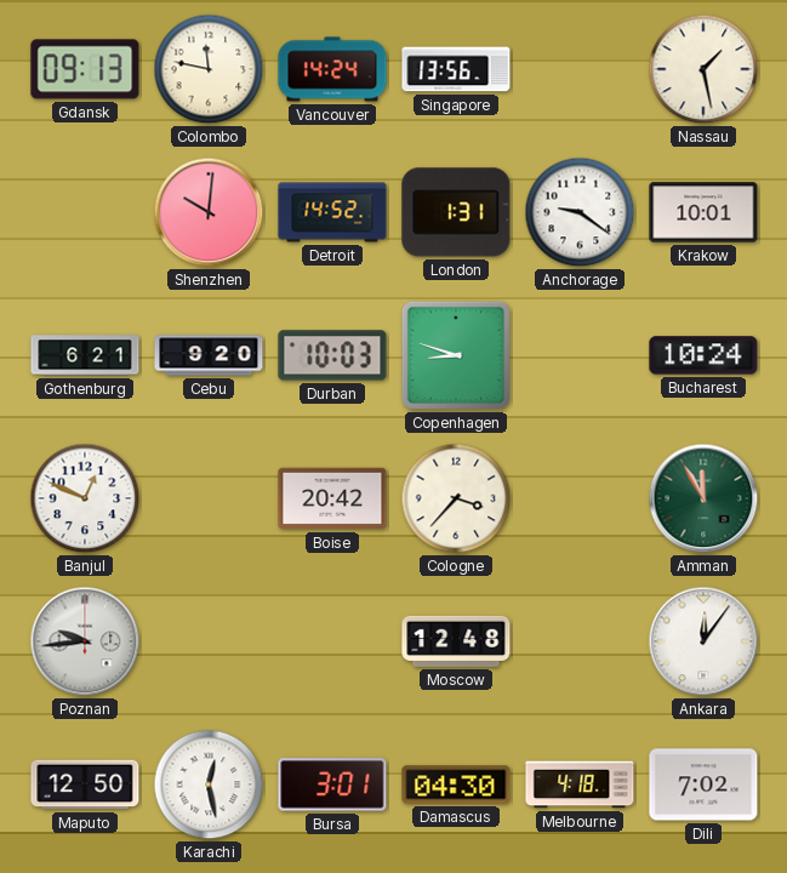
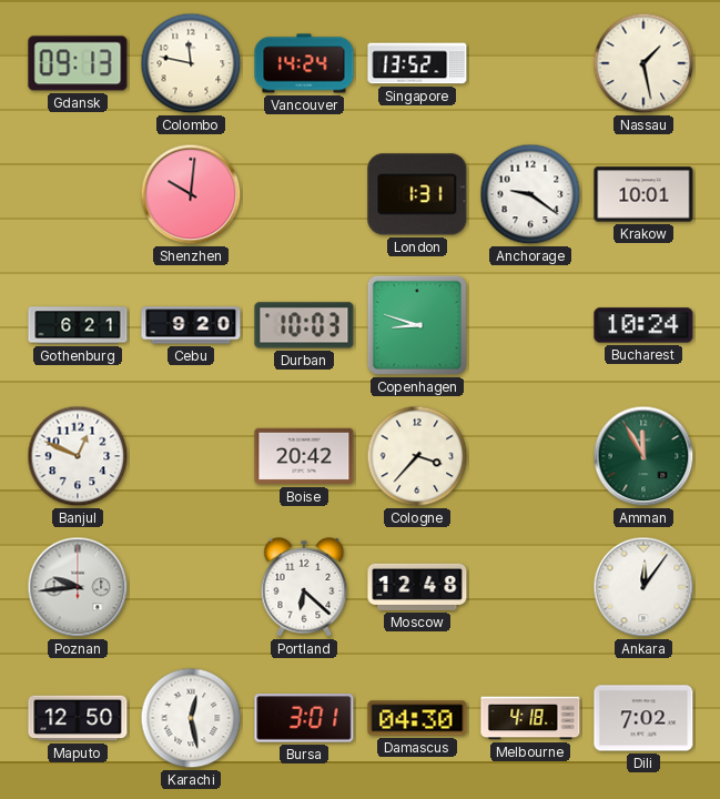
Singapore: 13:56 -> 13:52
Detroit: 14:52 -> none
Portland: none -> 6:22
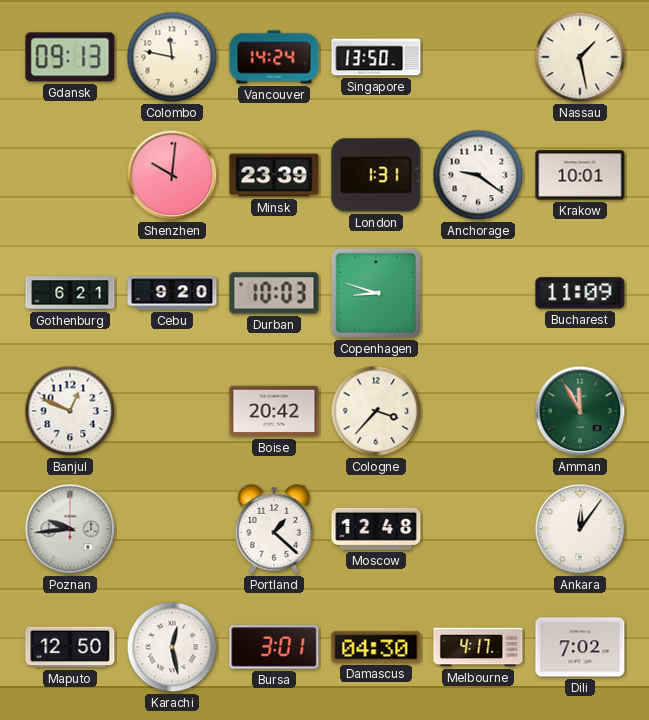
Singapore: 13:52 -> 13:50
Minsk: none -> 23:39
Bucharest: 10:24 -> 11:09
Portland: 6:22 -> 1:22
Melbourne: 4:18 -> 4:17
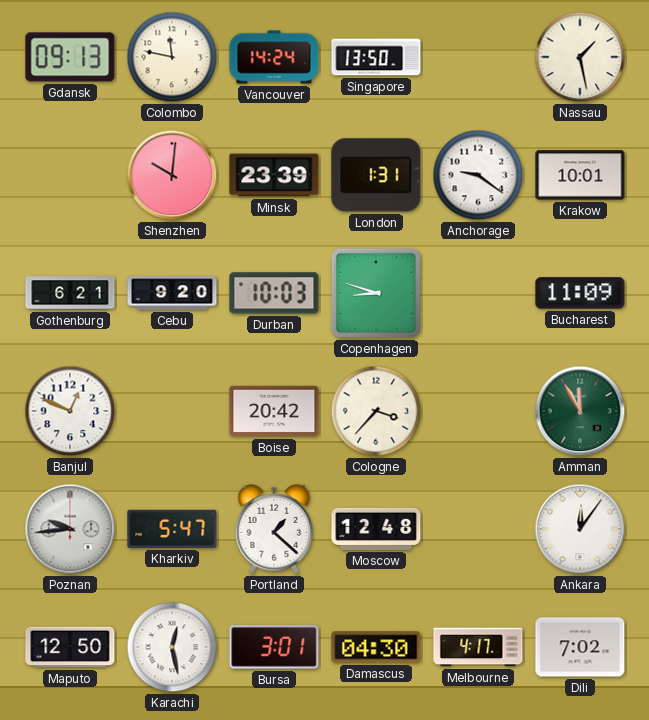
Kharkiv: none -> 5:47
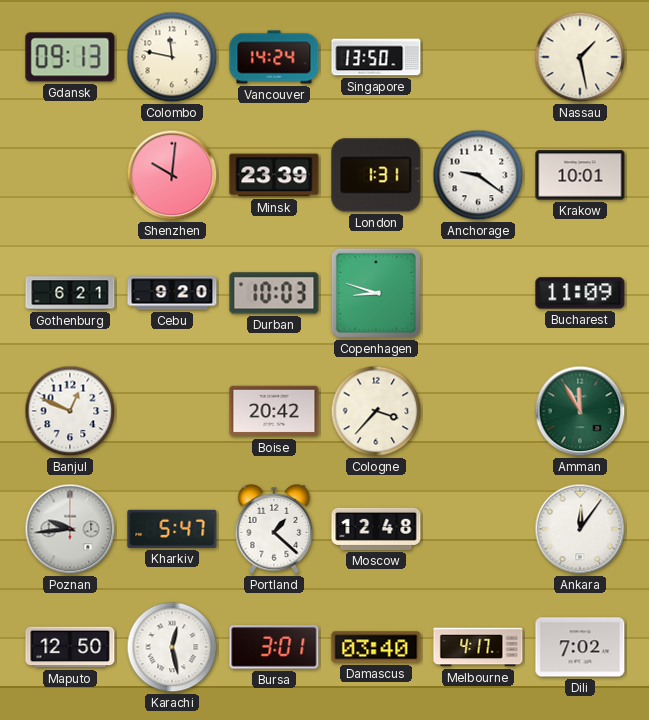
Damascus: 04:30 -> 03:40
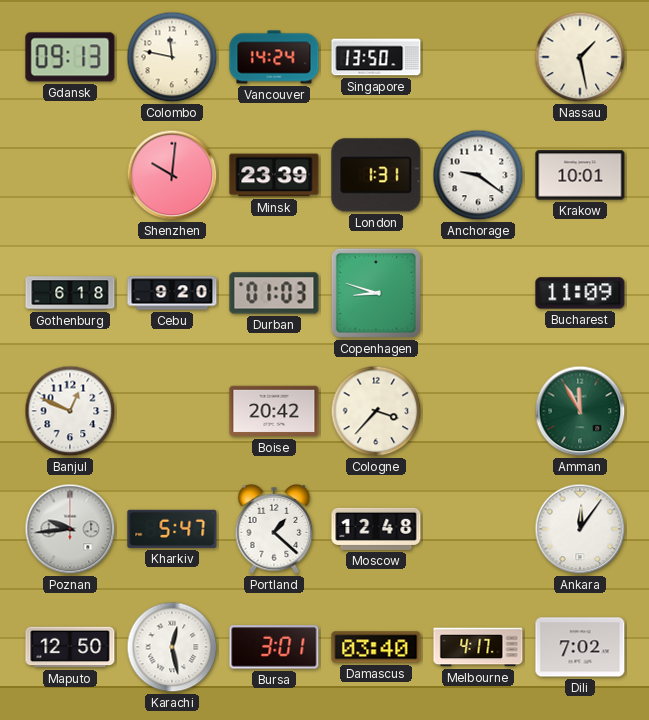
Gothenburg: 6:21 -> 6:18
Durban: 10:03 -> 01:03
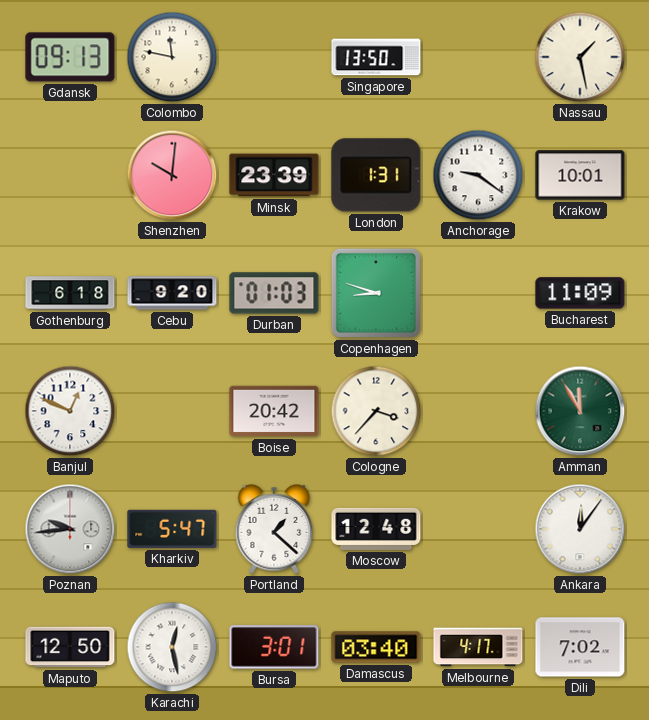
Vancouver: 14:24 -> none
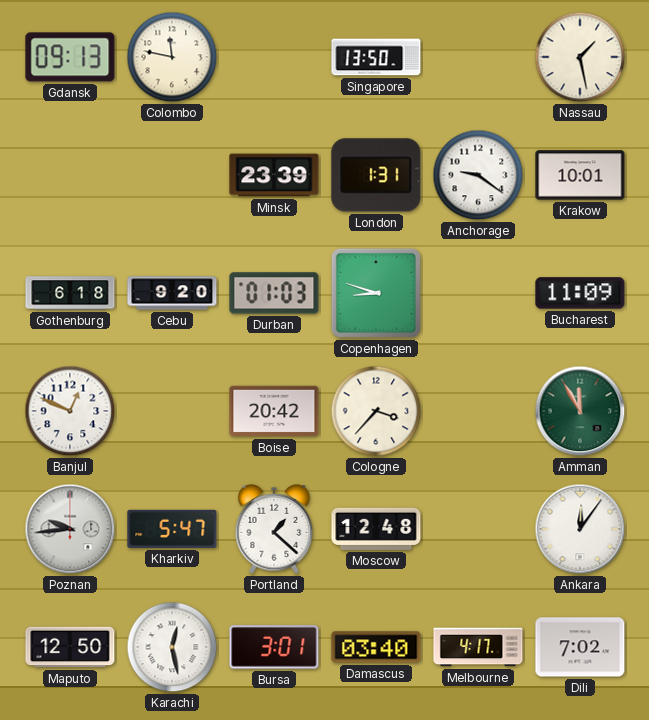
Shenzhen: 10:01 -> none
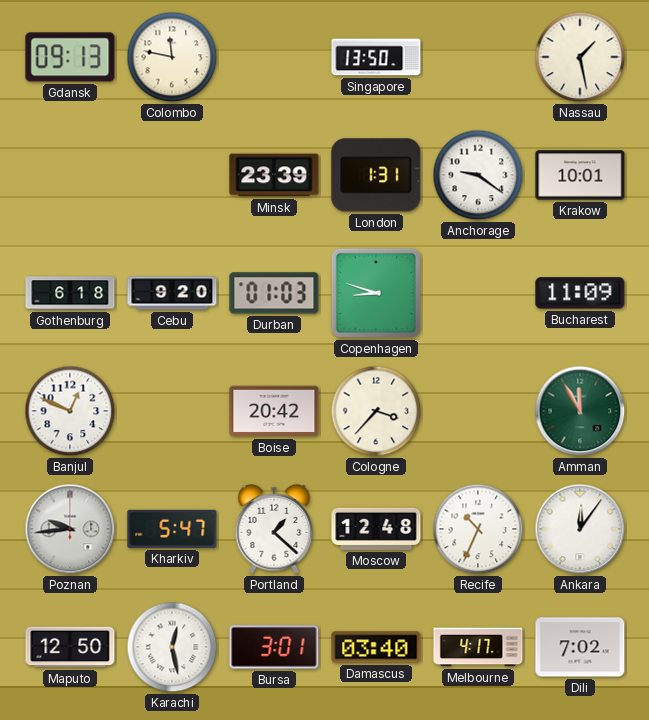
Recife: none -> 10:34
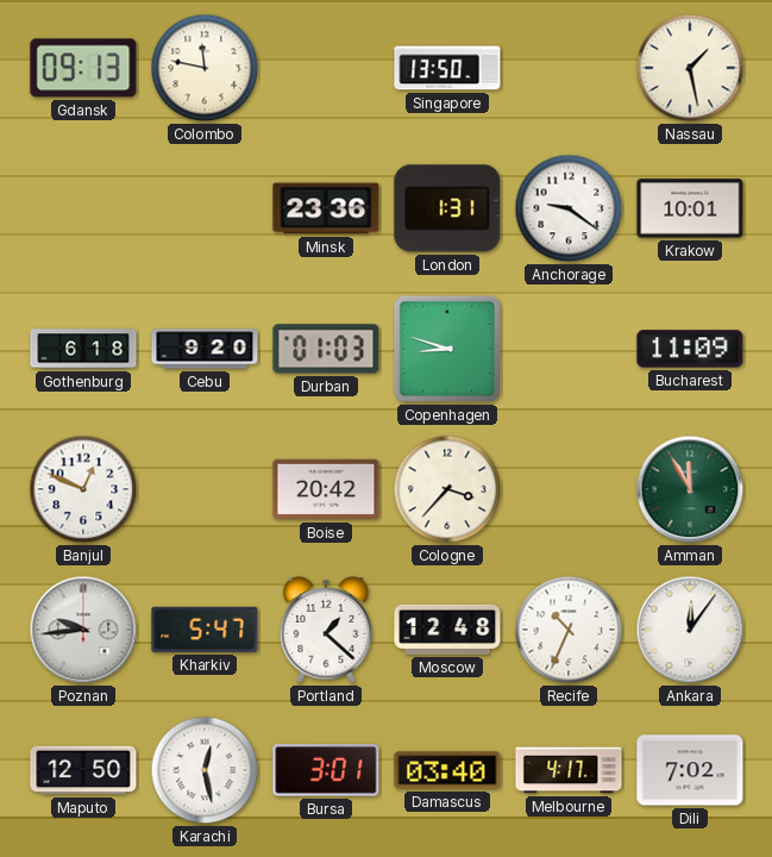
Minsk: 23:39 -> 23:36
